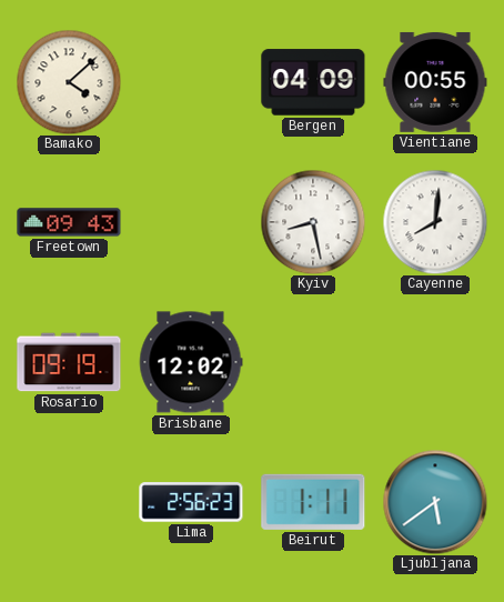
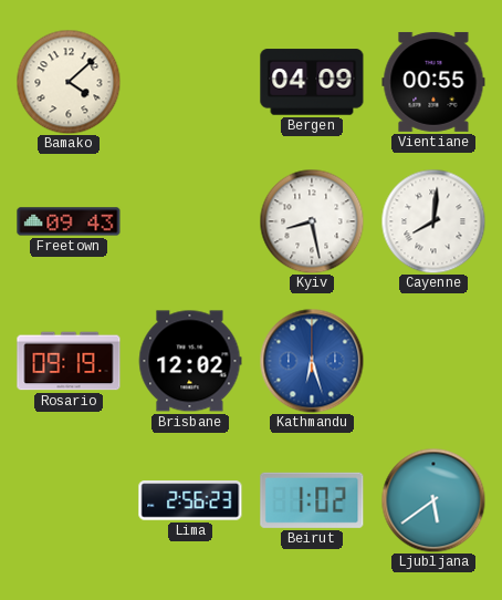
Kathmandu: none -> 6:27
Beirut: 1:11 -> 1:02
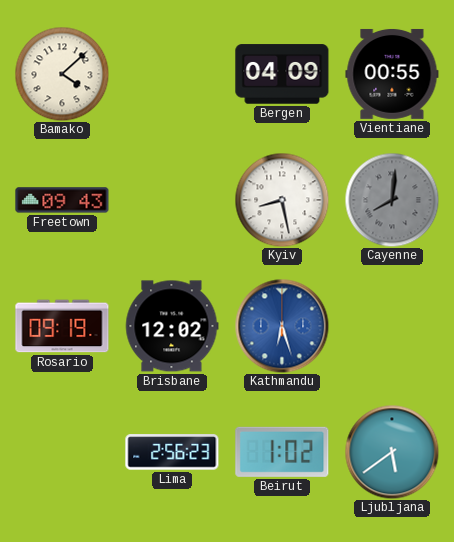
Cayenne dial: white -> grey
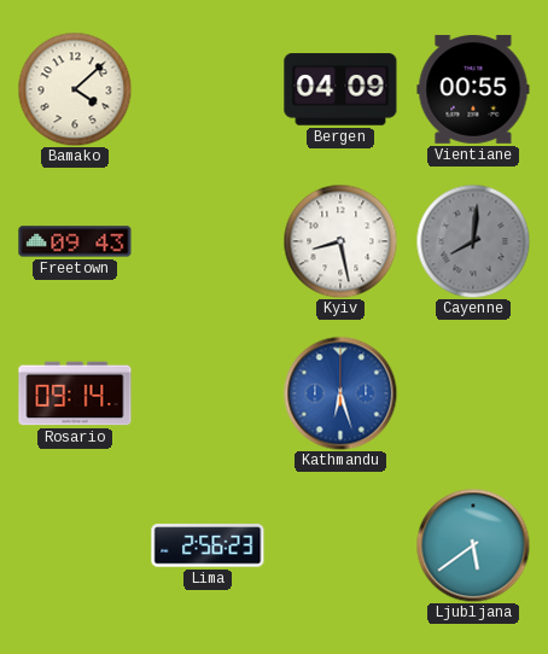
Rosario: 09:19 -> 09:14
Brisbane: 12:02 -> none
Beirut: 1:02 -> none
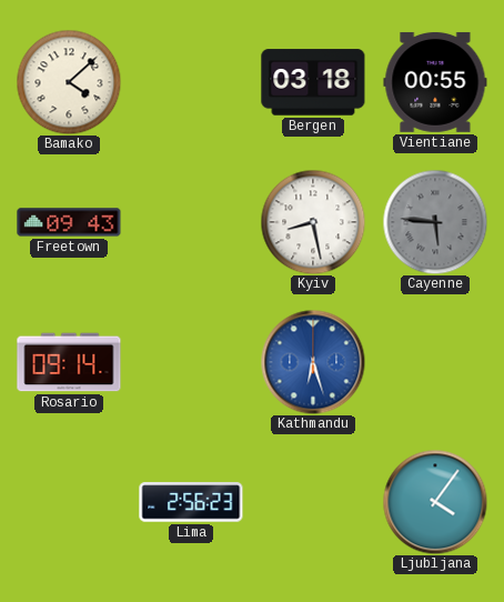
Bergen: 04:09 -> 03:18
Cayenne: 8:01 -> 5:46
Ljubljana: 5:39 -> 4:06
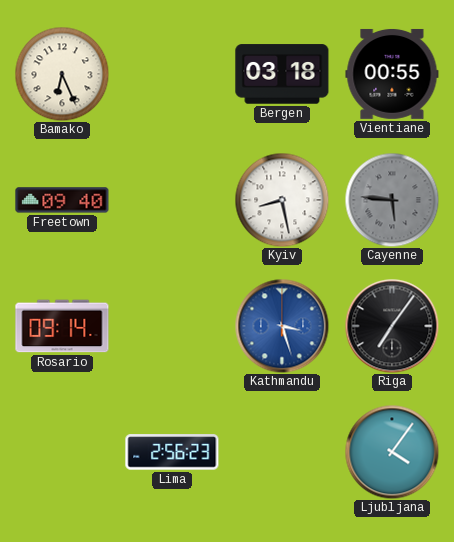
Bamako: 4:08 -> 6:26
Freetown: 09:43 -> 09:40
Kathmandu: 6:27 -> 3:27
Riga: none -> 7:06
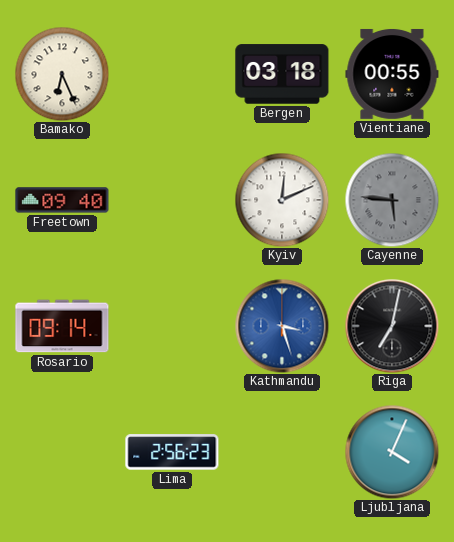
Kyiv: 8:28 -> 12:11
Riga: 7:06 -> 7:02
Ljubljana: 4:06 -> 4:04
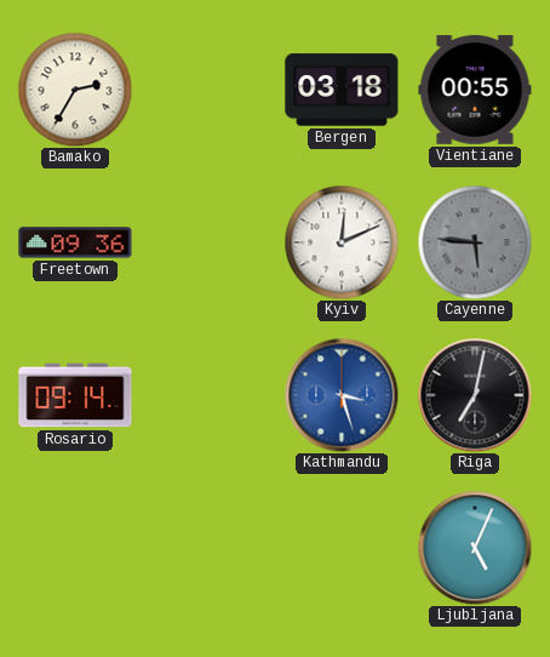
Bamako: 6:26 -> 2:35
Freetown: 09:40 -> 09:36
Lima: 2:56 -> none
Ljubljana: 4:04 -> 5:04
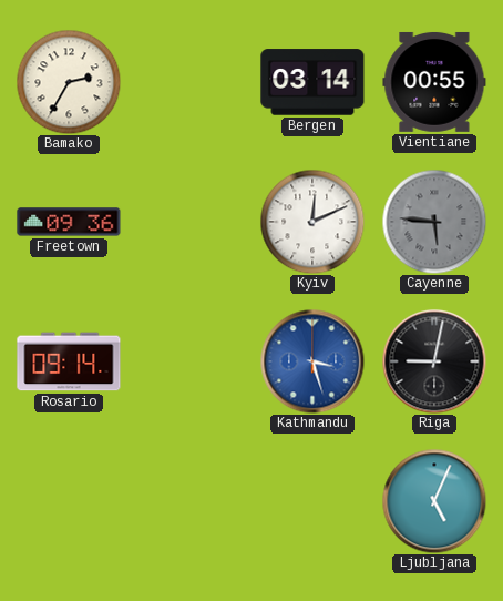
Bergen: 03:18 -> 03:14
Riga: 7:02 -> 9:02
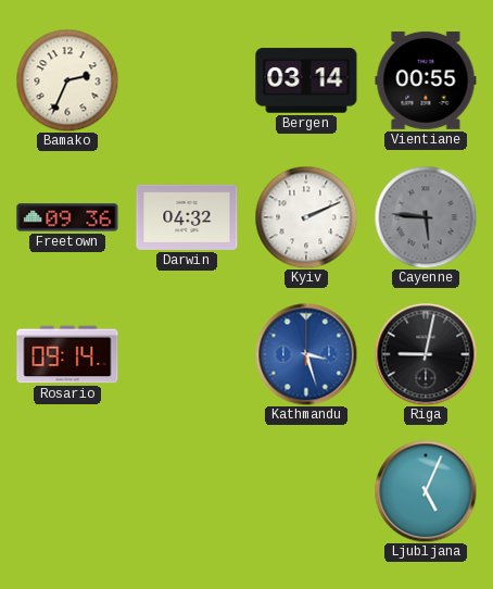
Bamako: 2:35 -> 2:34
Darwin: none -> 04:32
Kyiv: 12:11 -> 2:11
